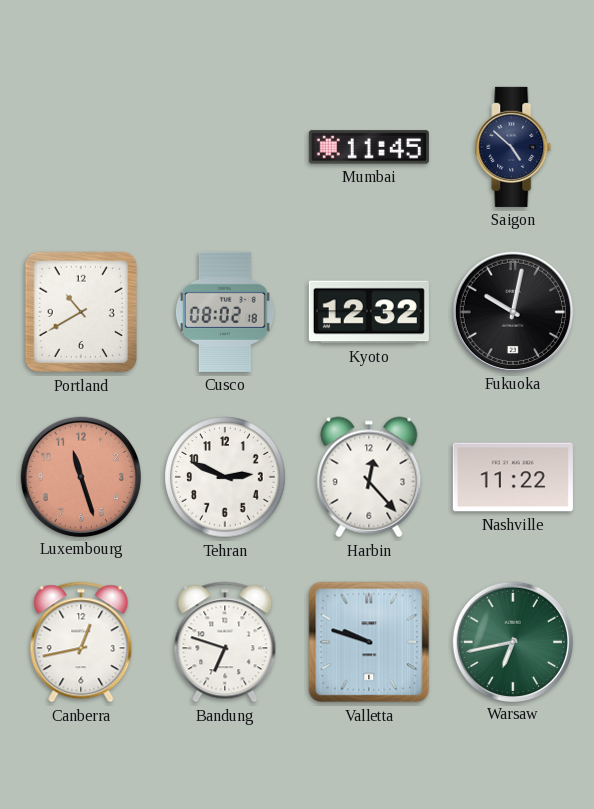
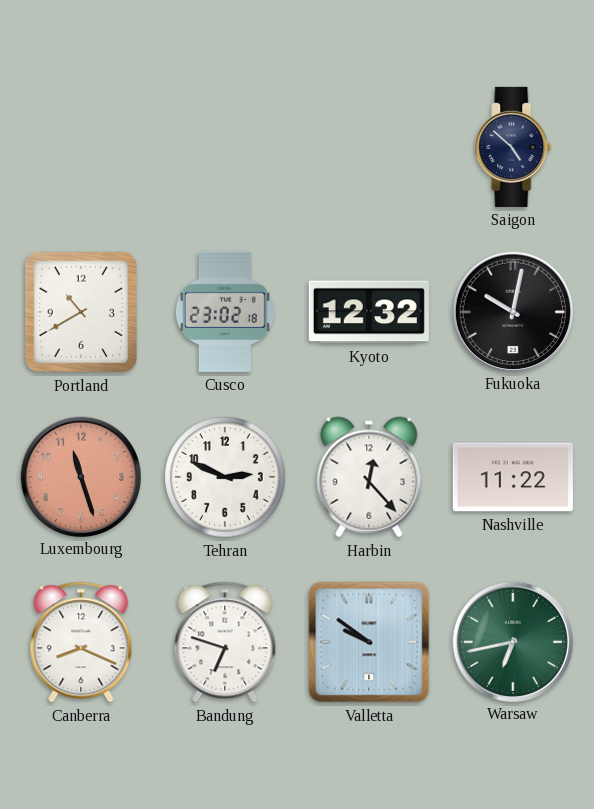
Mumbai: 11:45 -> none
Cusco: 08:02 -> 23:02
Canberra: 12:43 -> 8:19
Valletta: 9:48 -> 9:51
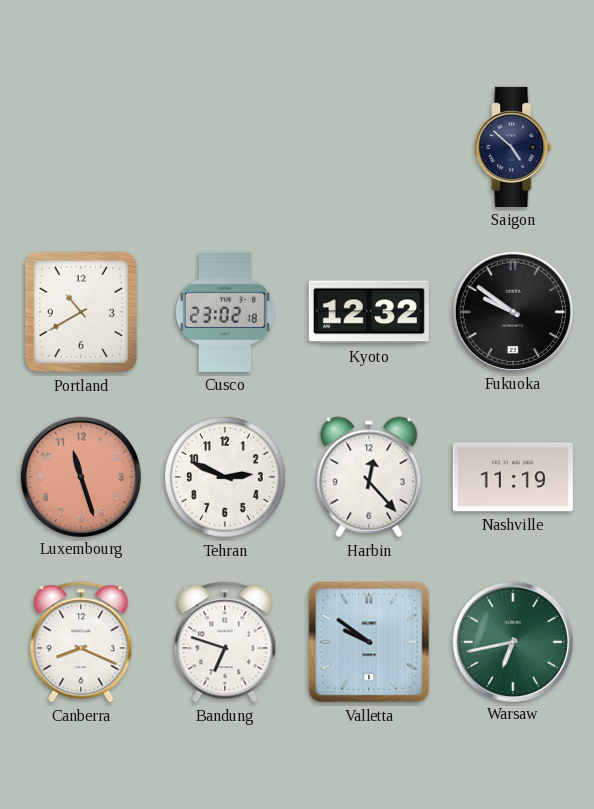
Fukuoka: 10:02 -> 9:51
Nashville: 11:22 -> 11:19
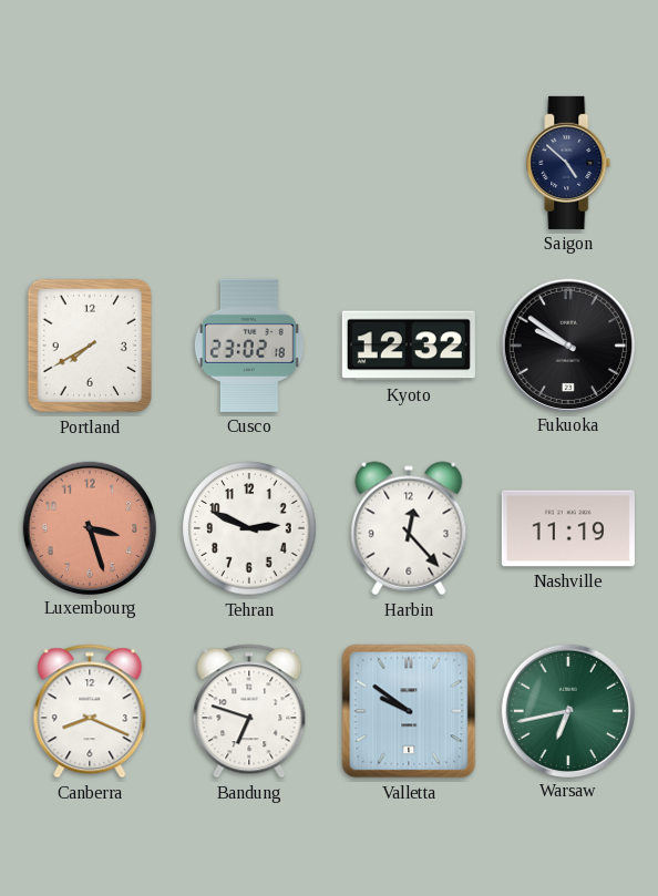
Portland: 10:40 -> 7:40
Luxembourg: 11:27 -> 3:27
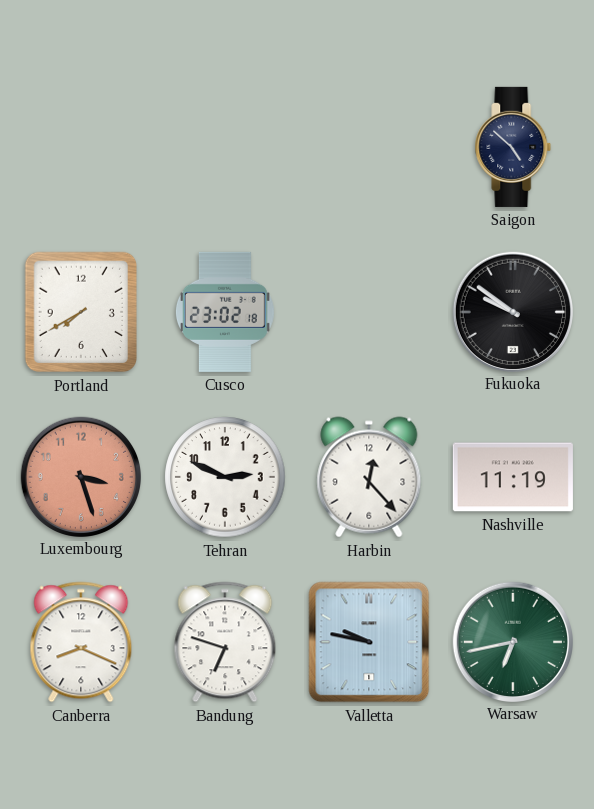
Kyoto: 12:32 -> none
Valletta: 9:51 -> 9:47
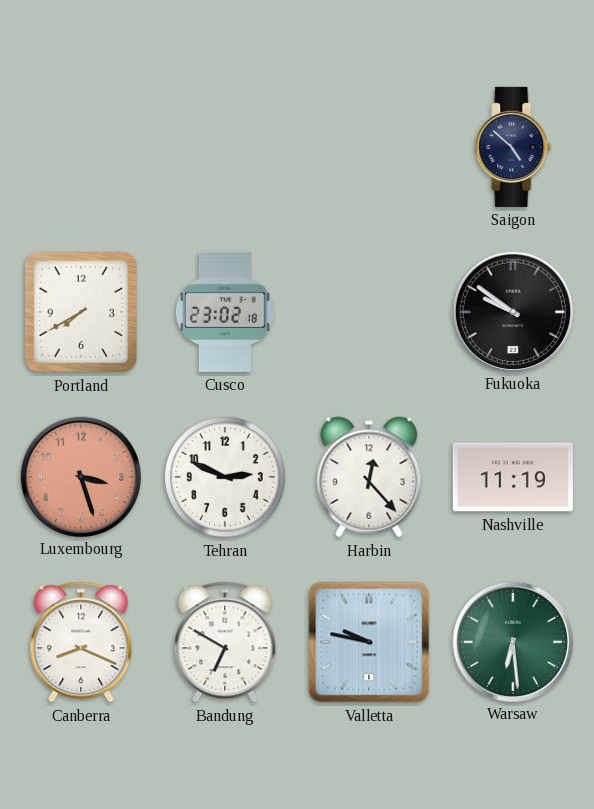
Bandung: 6:48 -> 6:50
Warsaw: 6:43 -> 6:29
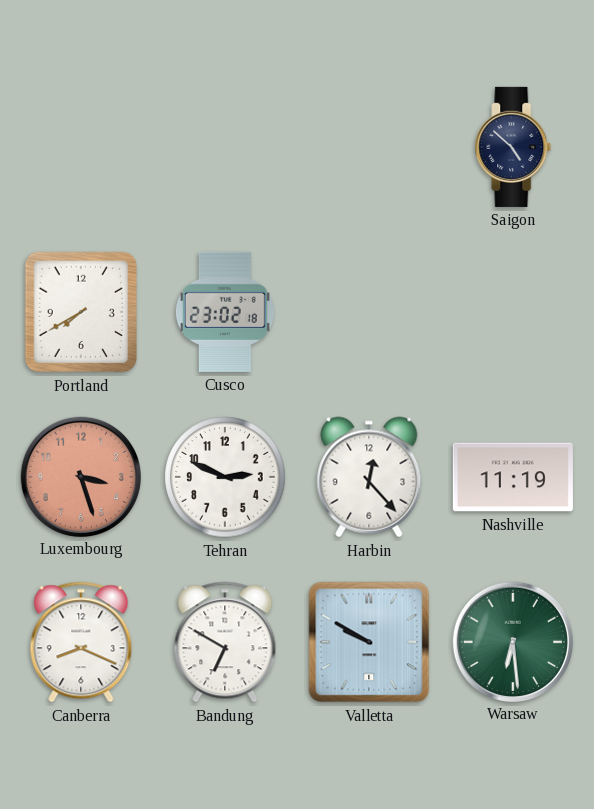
Fukuoka: 9:51 -> none
Valletta: 9:47 -> 9:50
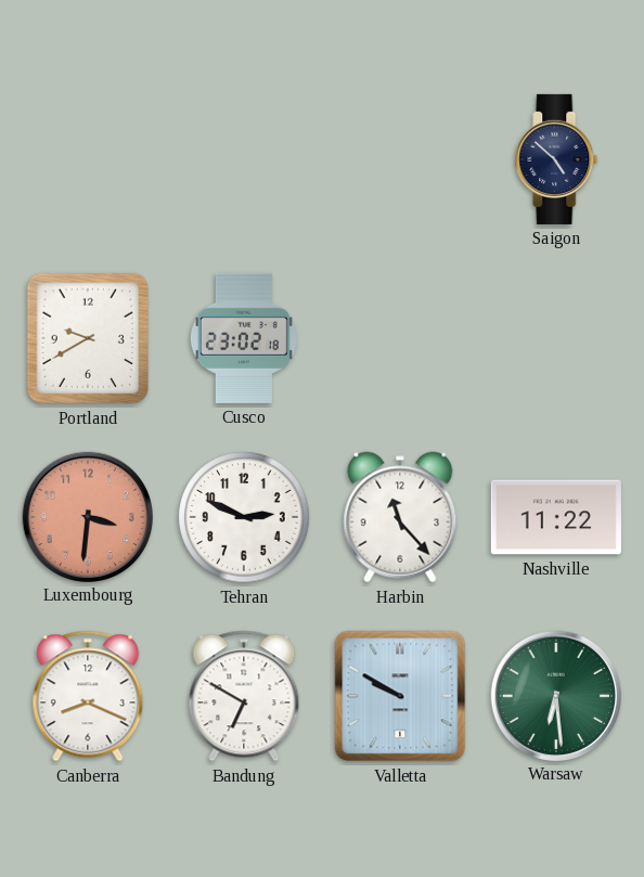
Portland: 7:40 -> 9:40
Luxembourg: 3:27 -> 3:31
Harbin: 12:23 -> 11:23
Nashville: 11:19 -> 11:22
